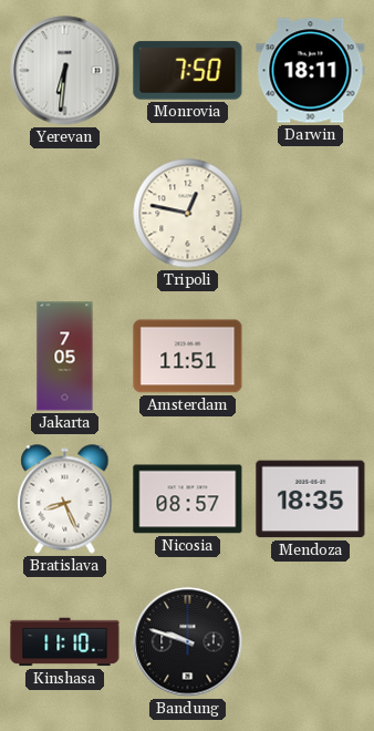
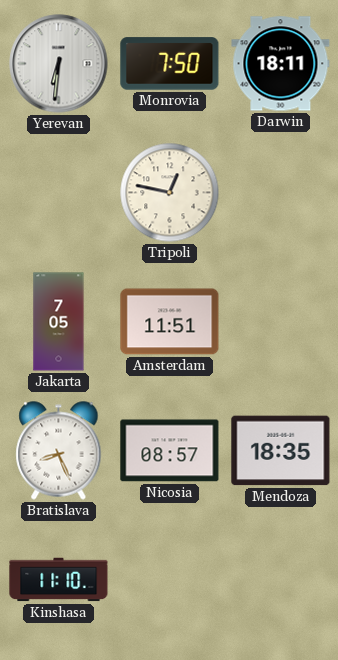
Bandung: 9:48 -> none
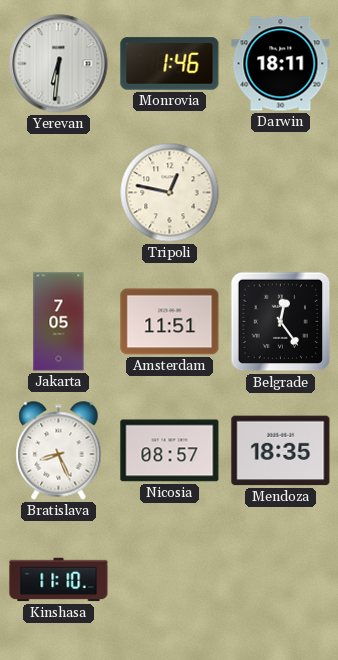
Monrovia: 7:50 -> 1:46
Belgrade: none -> 12:24
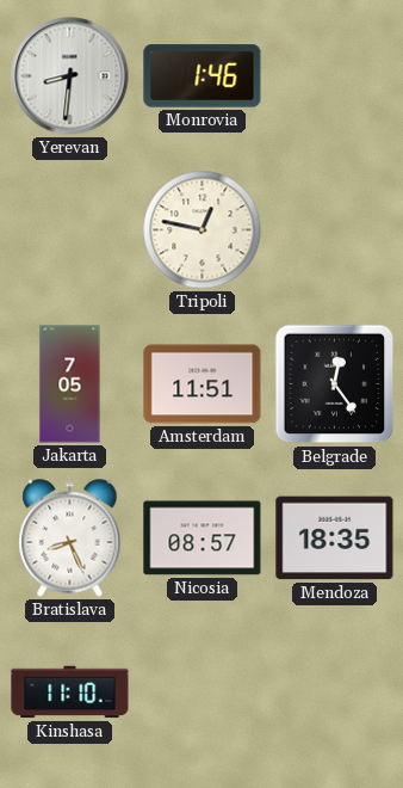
Yerevan: 6:31 -> 8:31
Darwin: 18:11 -> none
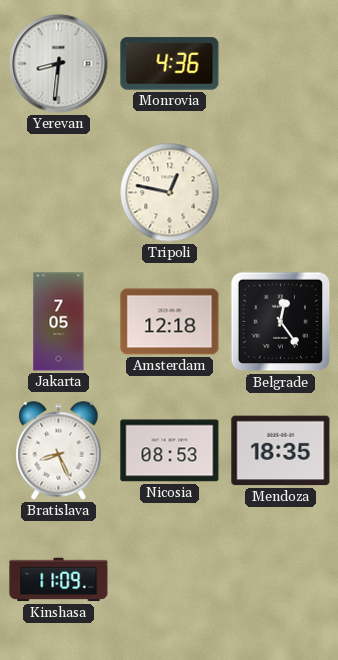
Monrovia: 1:46 -> 4:36
Amsterdam: 11:51 -> 12:18
Nicosia: 08:57 -> 08:53
Kinshasa: 11:10 -> 11:09
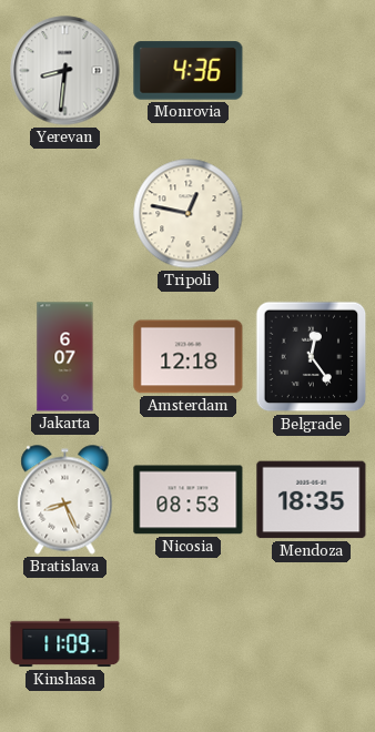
Jakarta: 7:05 -> 6:07
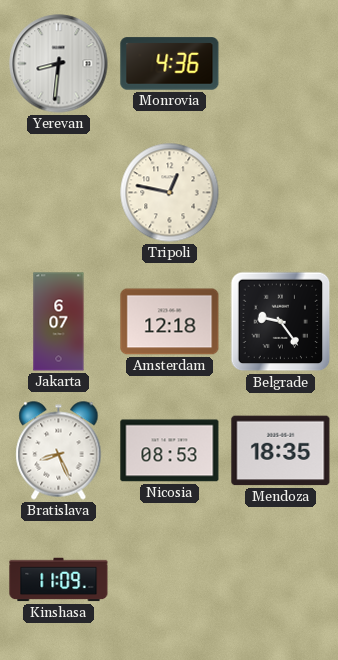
Belgrade: 12:24 -> 9:24
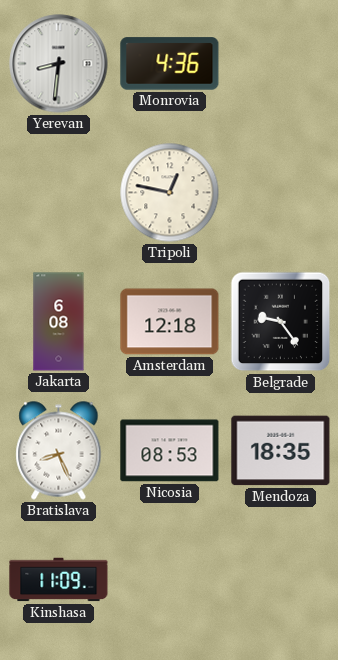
Jakarta: 6:07 -> 6:08
